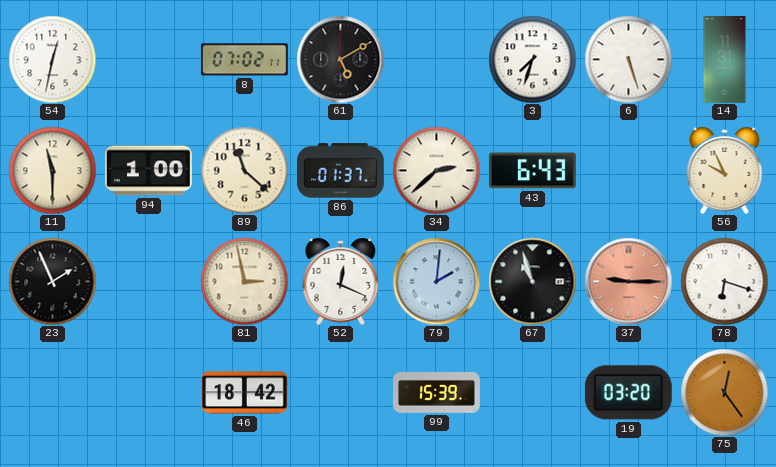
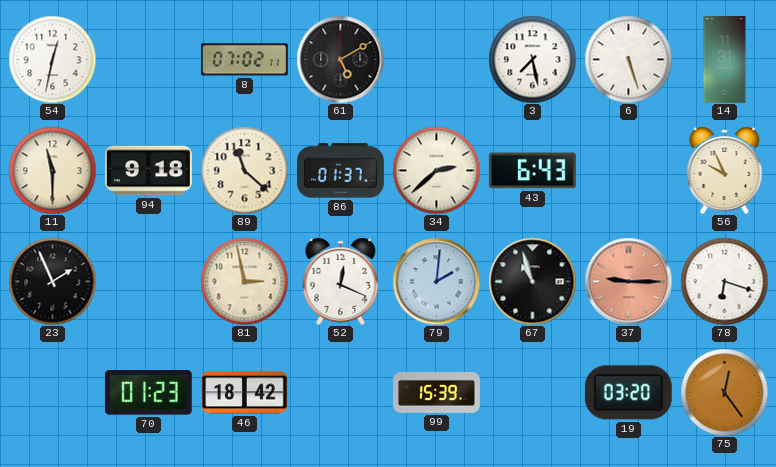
3: 7:33 -> 7:28
94: 1:00 -> 9:18
70: none -> 01:23
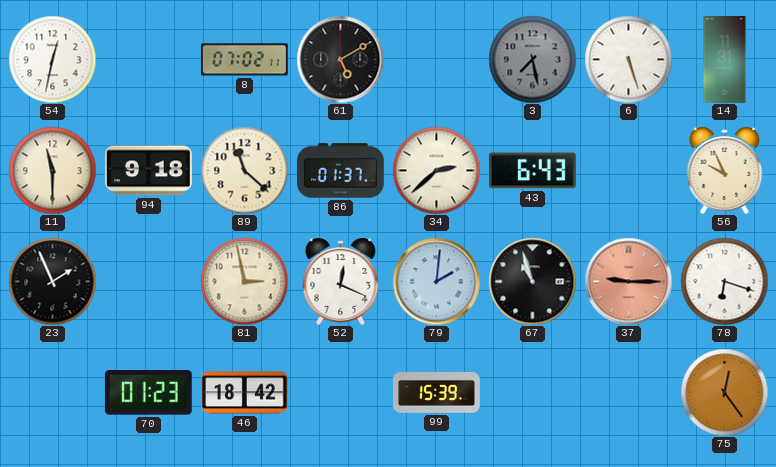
3 dial: white -> grey
19: 03:20 -> none
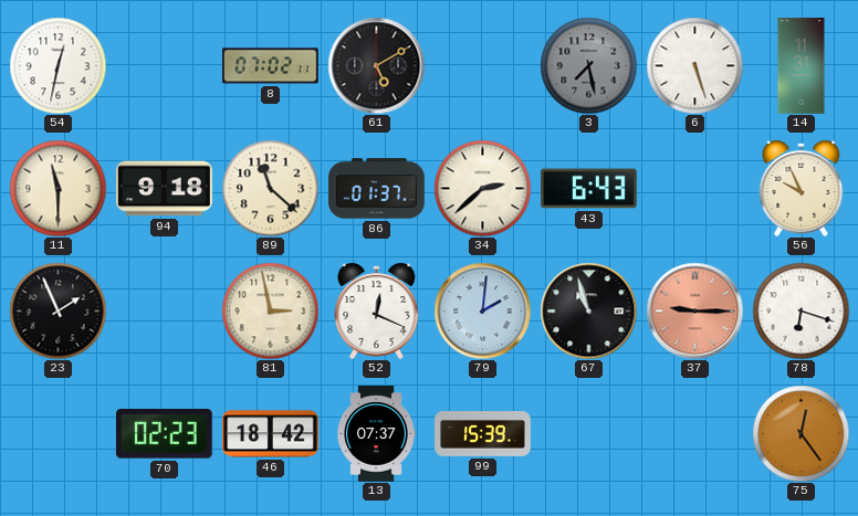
70: 01:23 -> 02:23
13: none -> 07:37
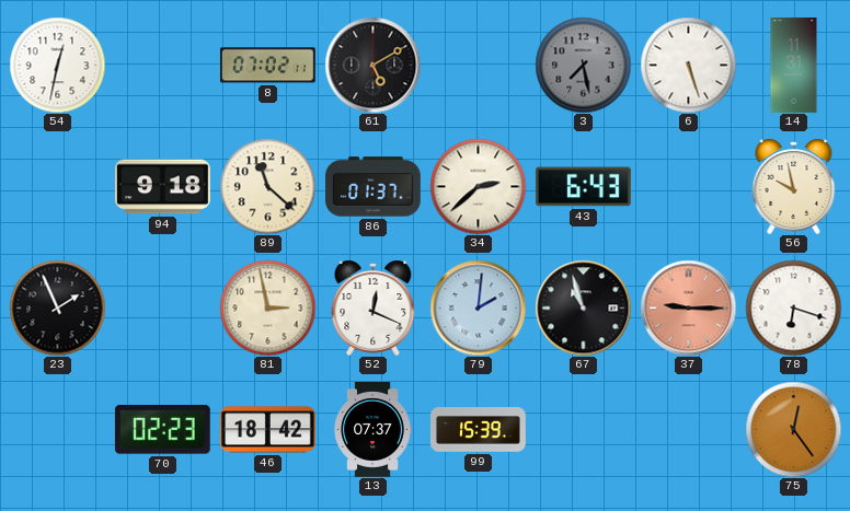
11: 11:30 -> none
56: 9:56 -> 9:58
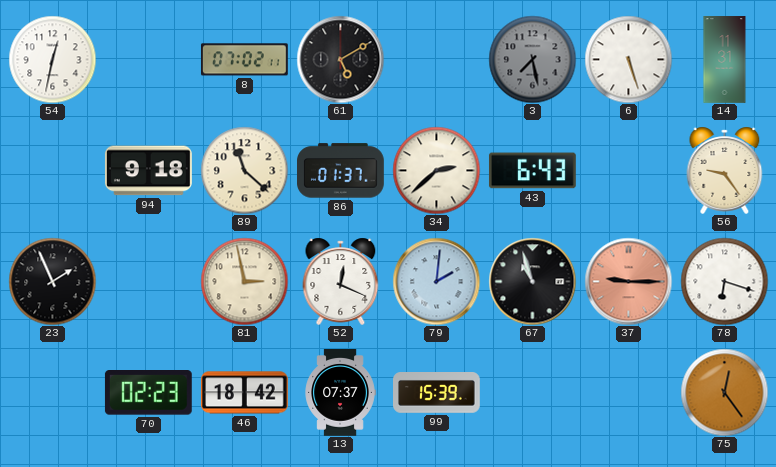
56: 9:58 -> 9:24
